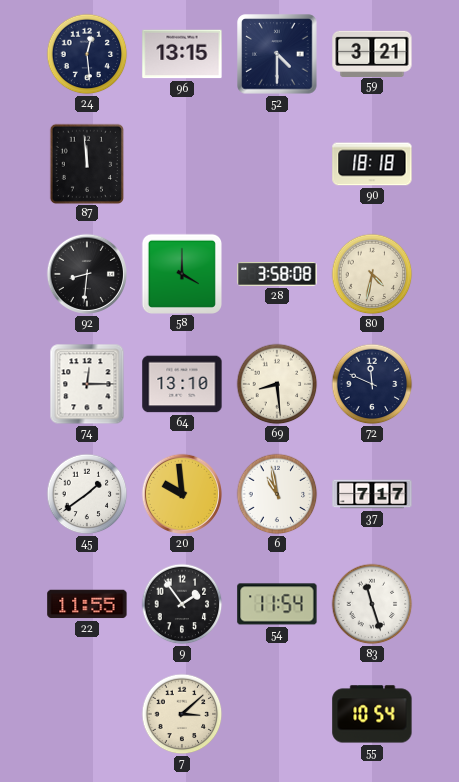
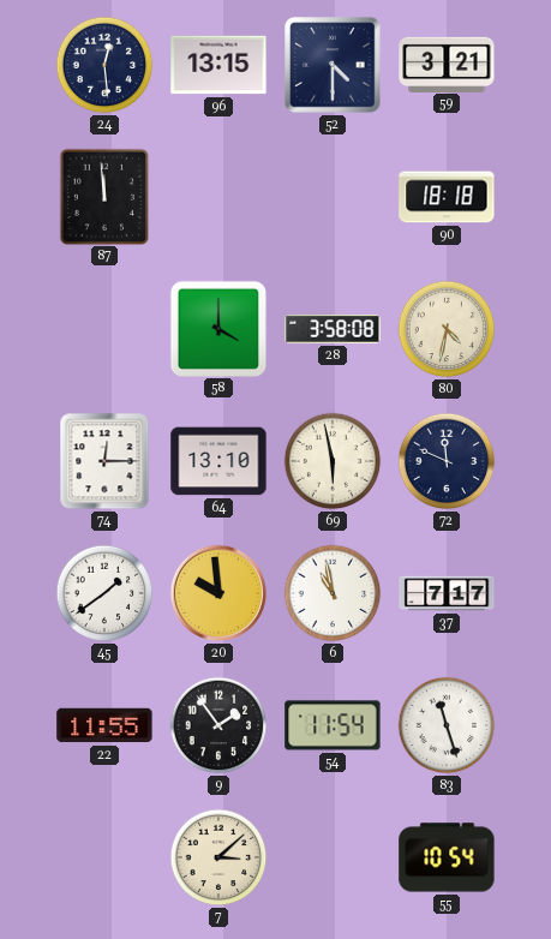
92: 8:31 -> none
69: 8:29 -> 5:58
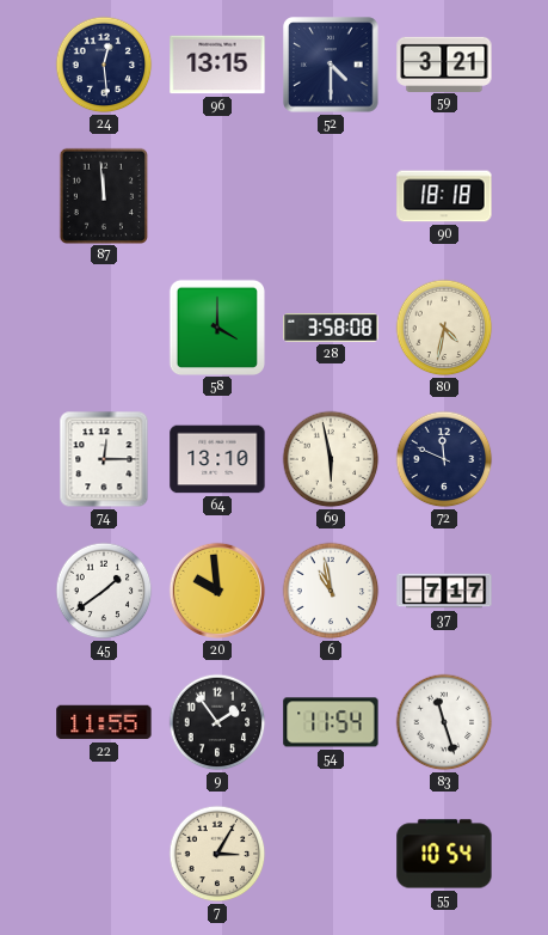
7: 3:08 -> 3:05
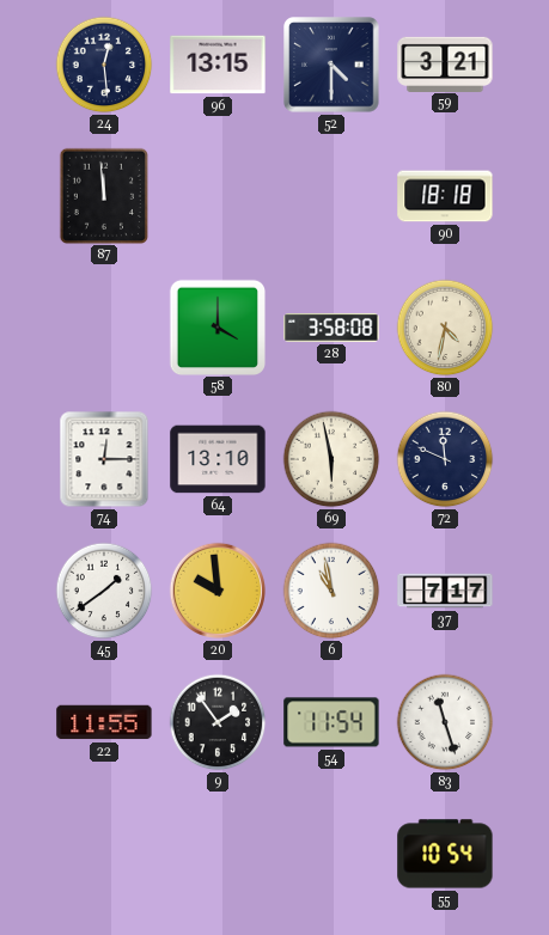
7: 3:05 -> none
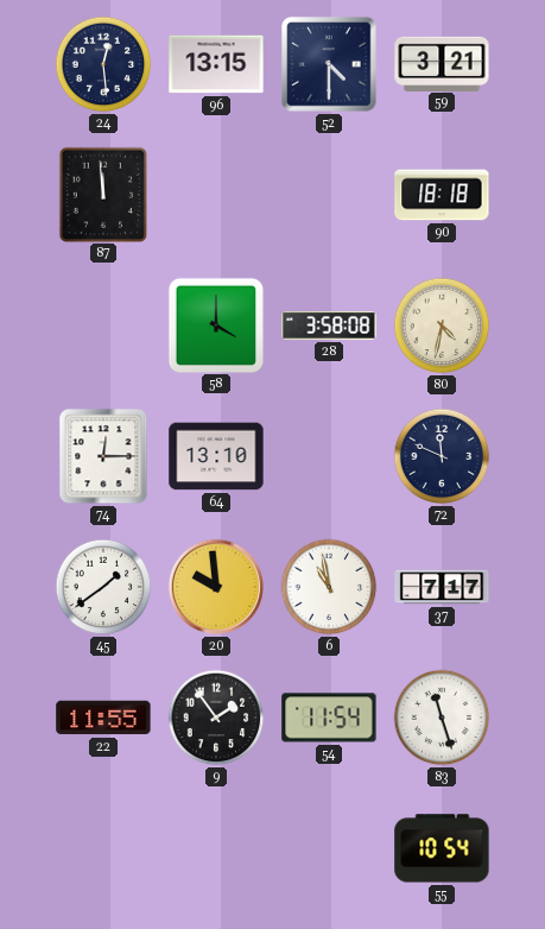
69: 5:58 -> none
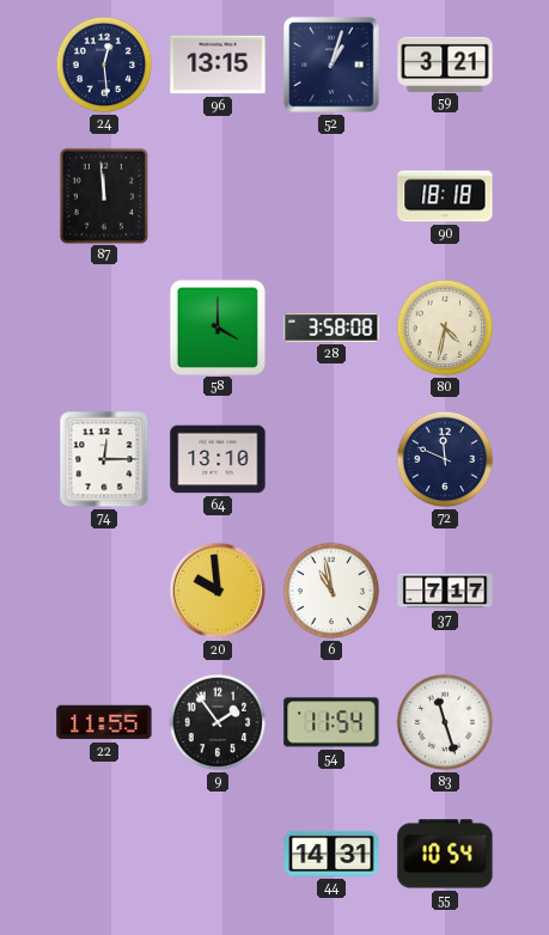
52: 4:30 -> 1:03
45: 1:39 -> none
44: none -> 14:31
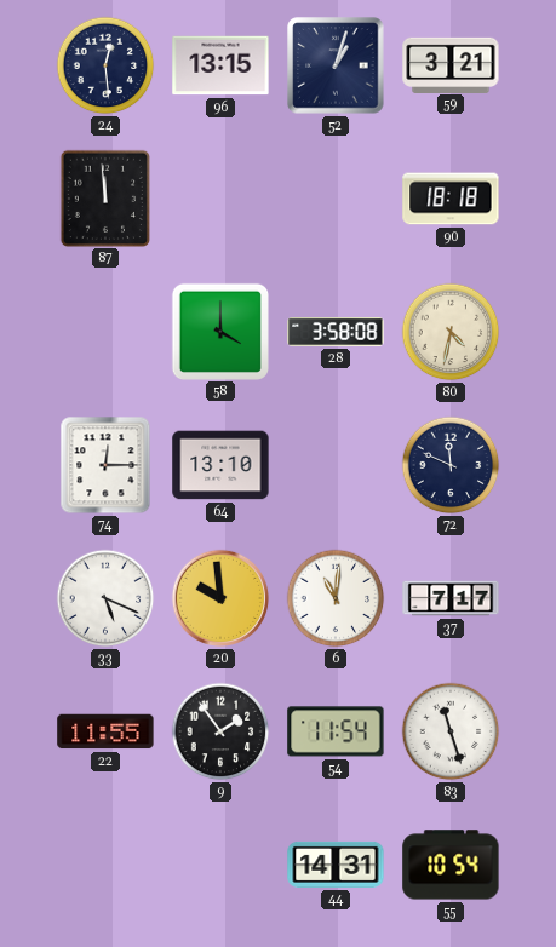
33: none -> 5:19
6: 10:58 -> 11:01
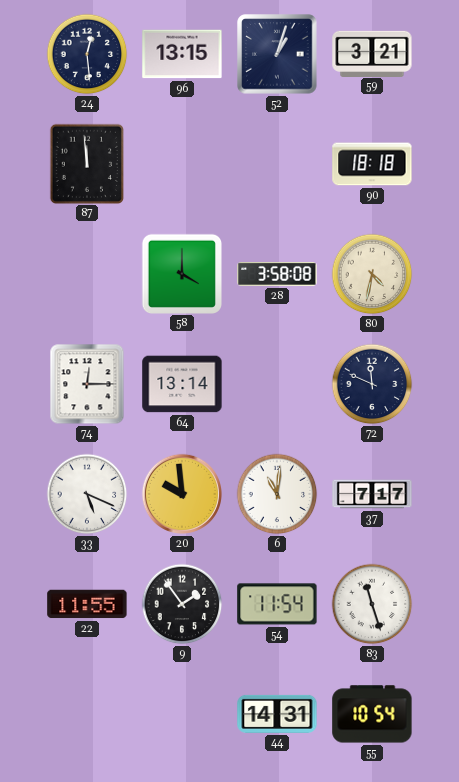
64: 13:10 -> 13:14
